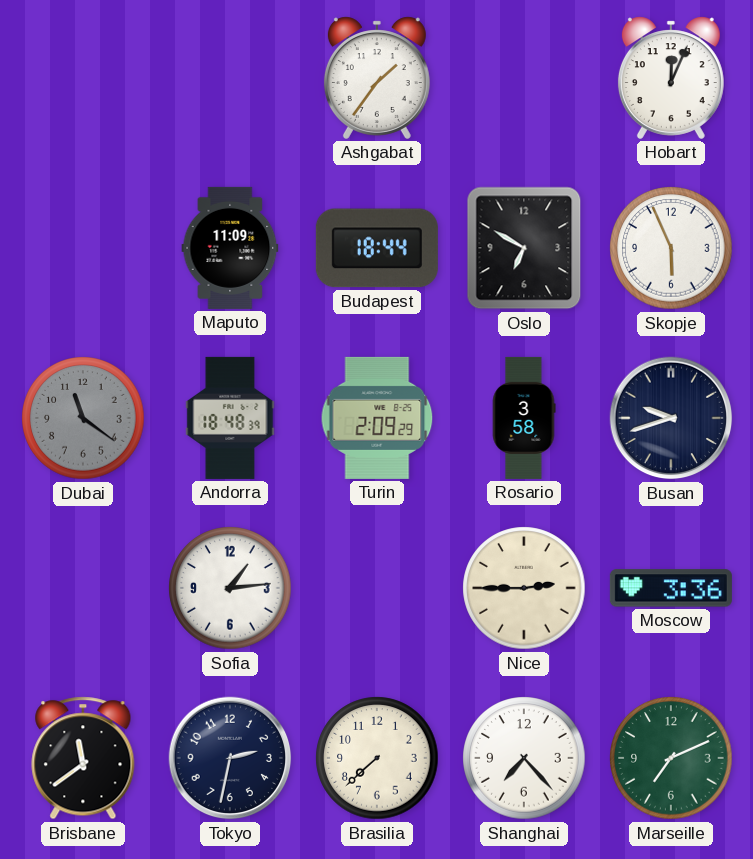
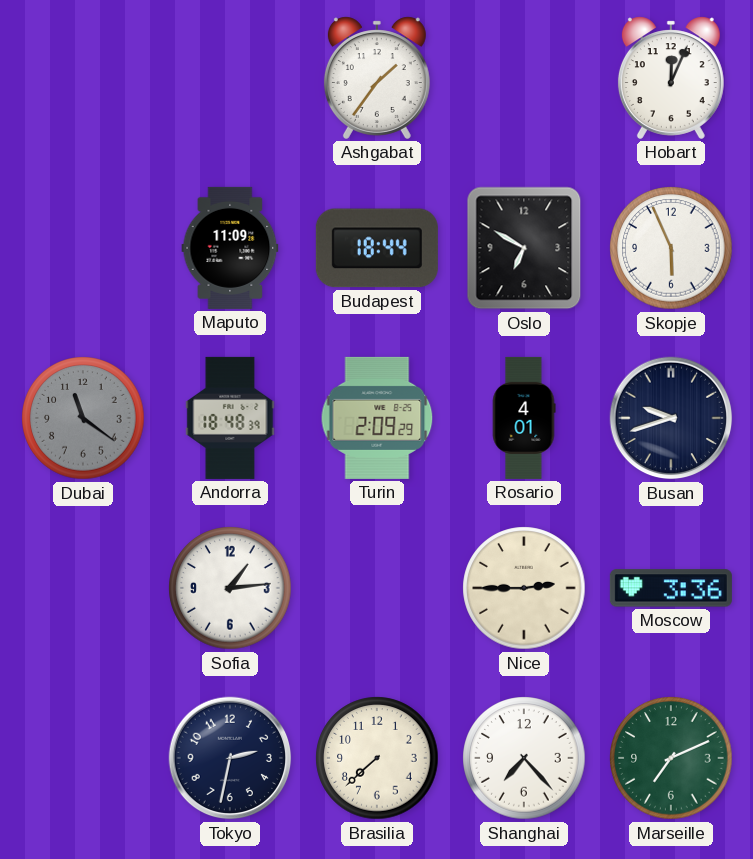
Rosario: 3:58 -> 4:01
Brisbane: 11:39 -> none
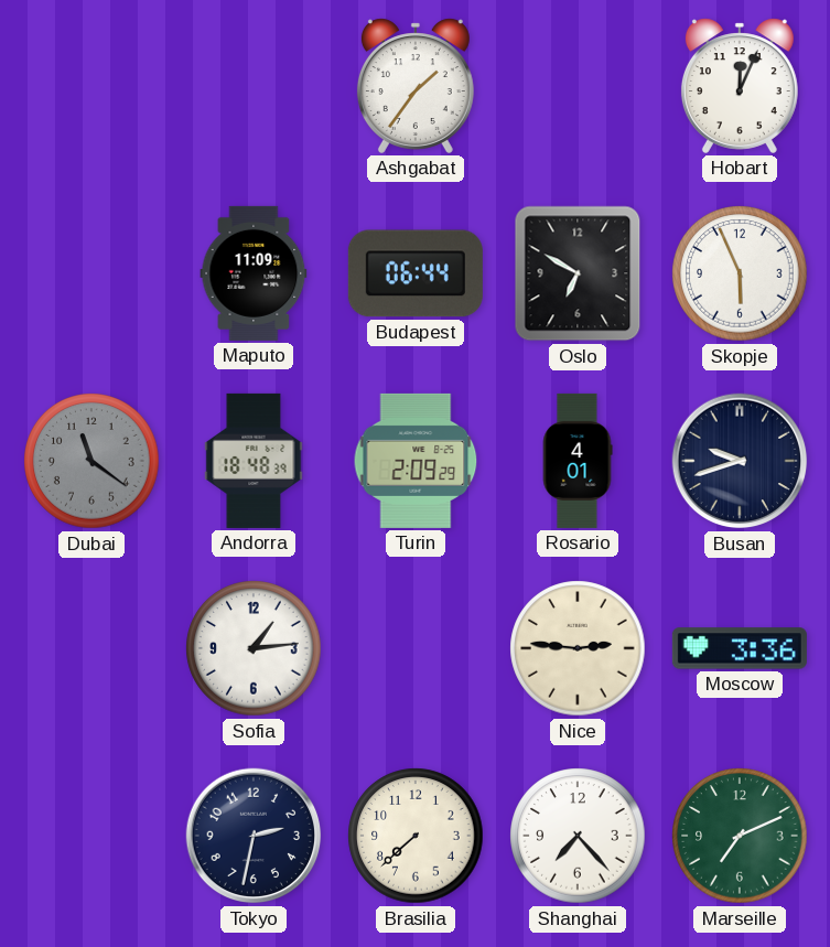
Budapest: 18:44 -> 06:44
Nice: 2:45 -> 2:46
